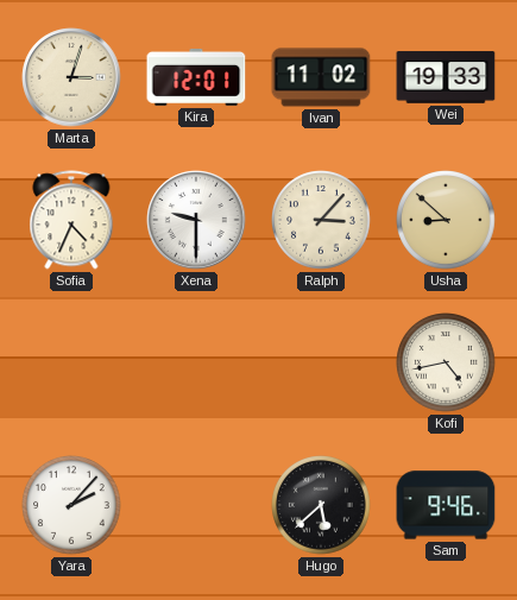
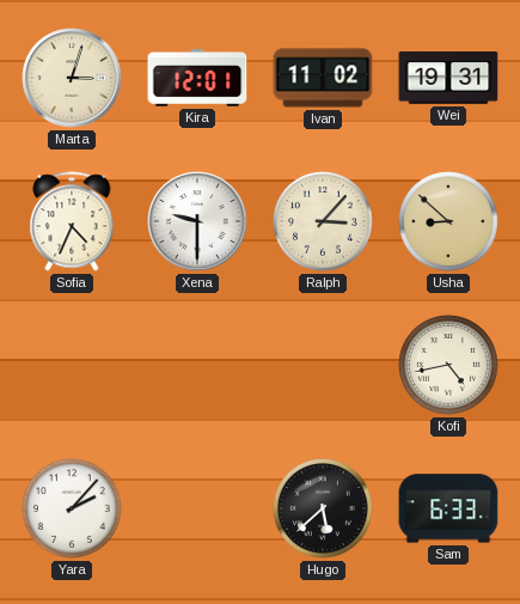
Wei: 19:33 -> 19:31
Sam: 9:46 -> 6:33
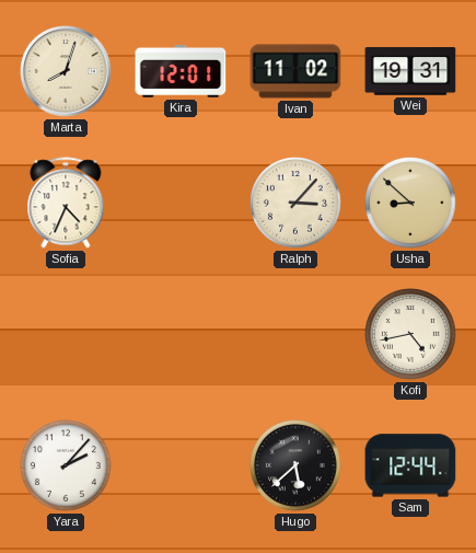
Marta: 3:03 -> 8:03
Xena: 9:30 -> none
Sam: 6:33 -> 12:44
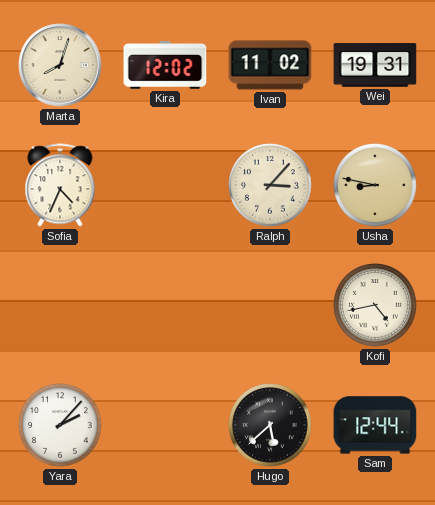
Kira: 12:01 -> 12:02
Usha: 8:52 -> 8:47
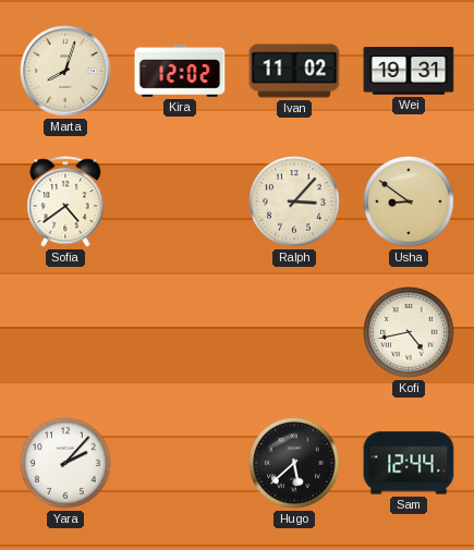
Sofia: 4:34 -> 4:39
Usha: 8:47 -> 8:51
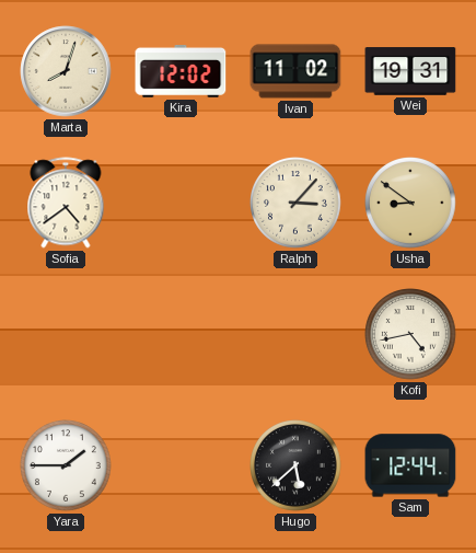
Yara: 2:07 -> 1:45
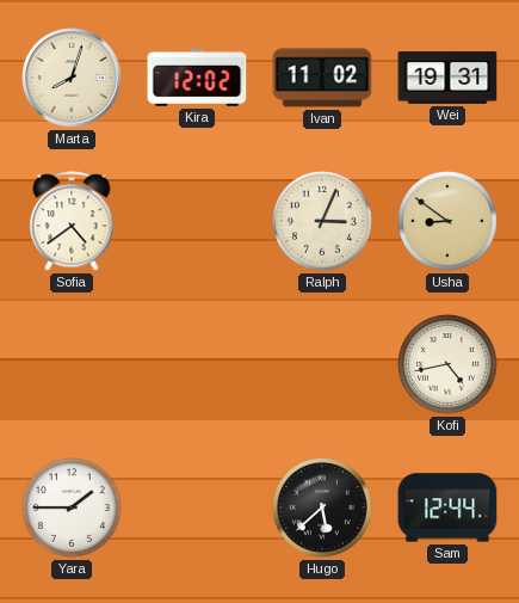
Ralph: 3:07 -> 3:04
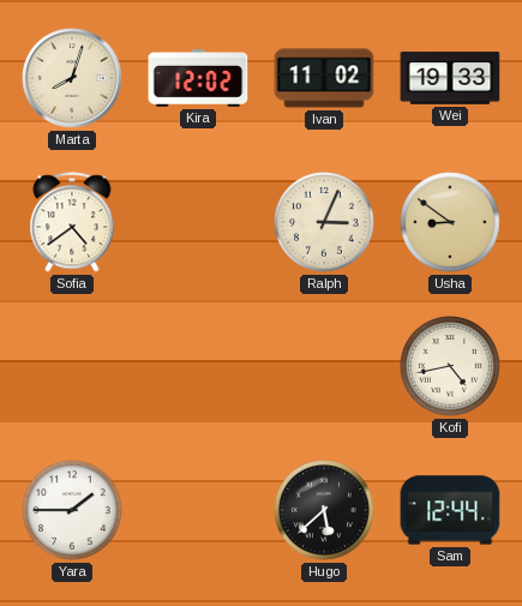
Wei: 19:31 -> 19:33
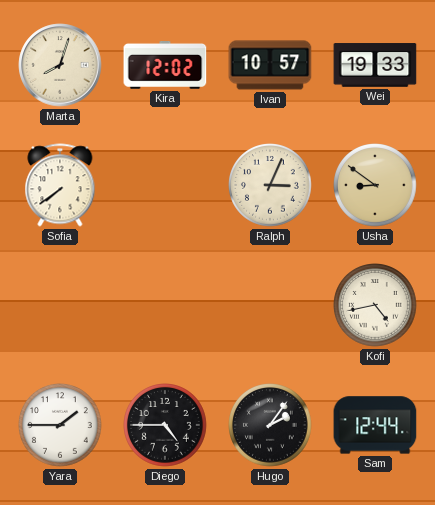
Ivan: 11:02 -> 10:57
Sofia: 4:39 -> 7:39
Diego: none -> 4:45
Hugo: 5:38 -> 2:06
